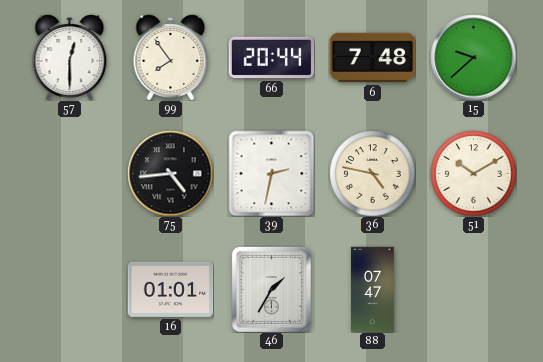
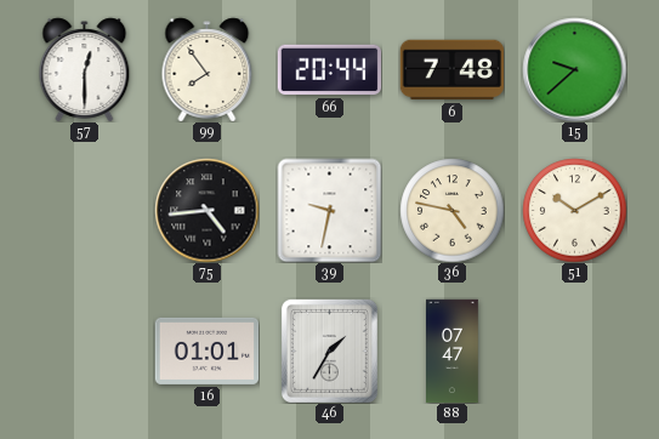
39: 2:32 -> 9:32
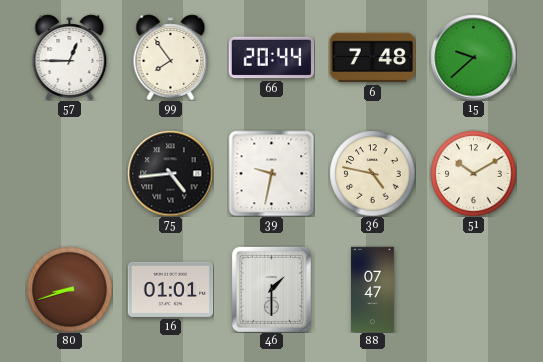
57: 12:30 -> 12:45
80: none -> 8:42
46: 1:35 -> 1:30
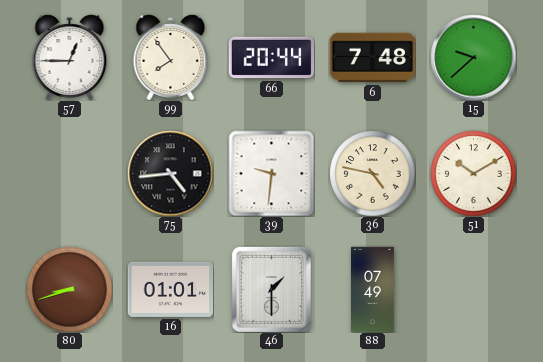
39: 9:32 -> 9:31
88: 07:47 -> 07:49
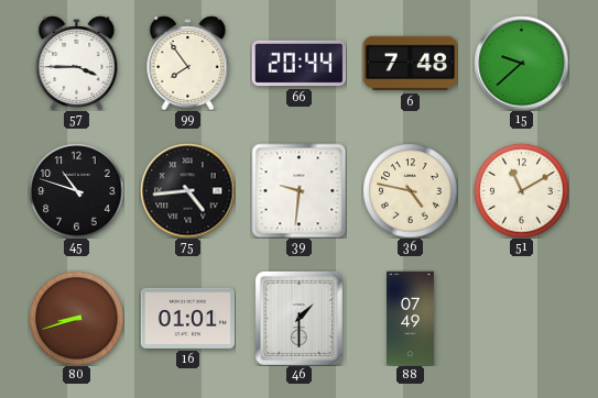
57: 12:45 -> 3:45
45: none -> 10:48
51: 10:10 -> 11:10
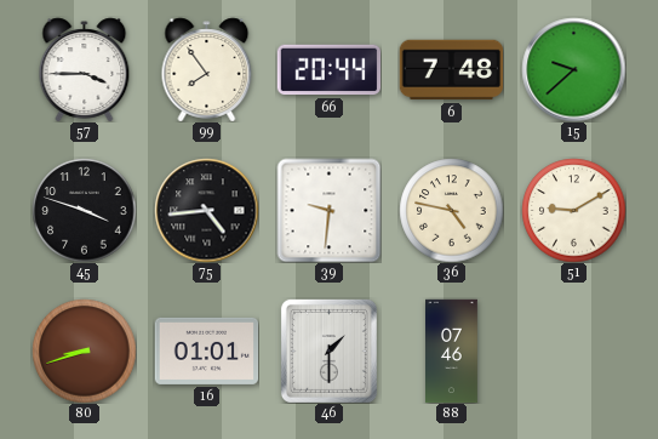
45: 10:48 -> 3:48
51: 11:10 -> 9:10
88: 07:49 -> 07:46
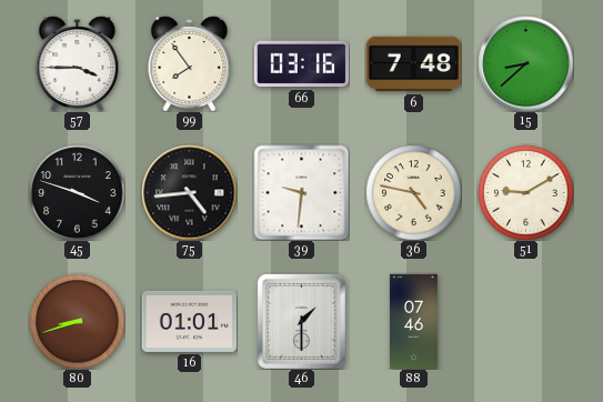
66: 20:44 -> 03:16
15: 9:38 -> 8:38
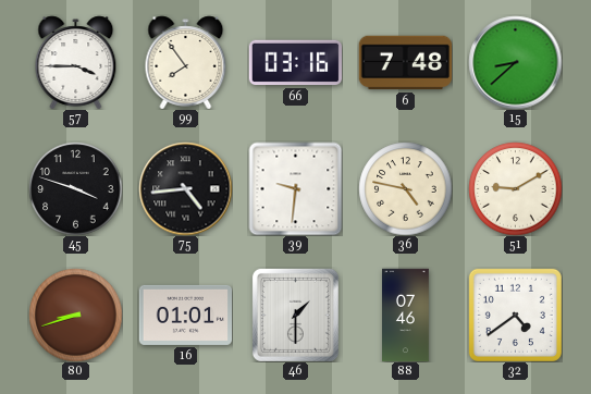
32: none -> 4:39
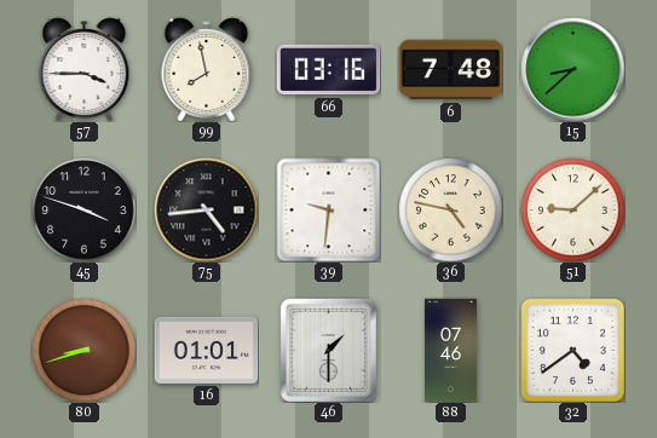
99: 7:54 -> 7:58
51: 9:10 -> 9:08
